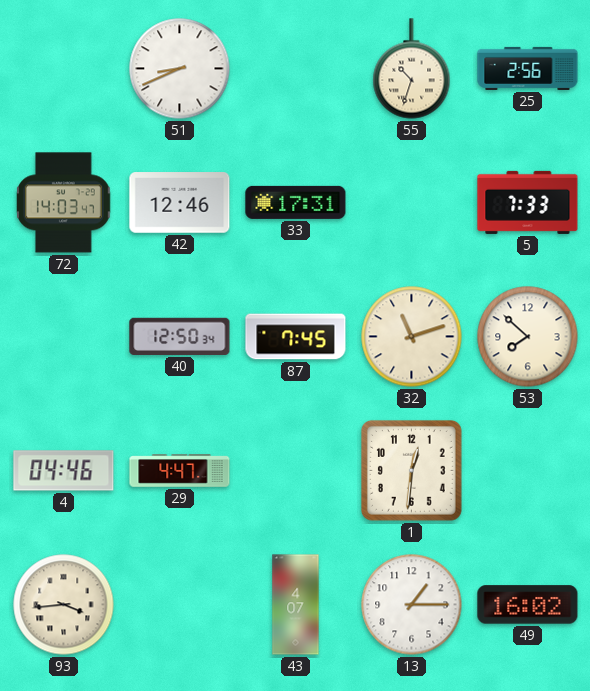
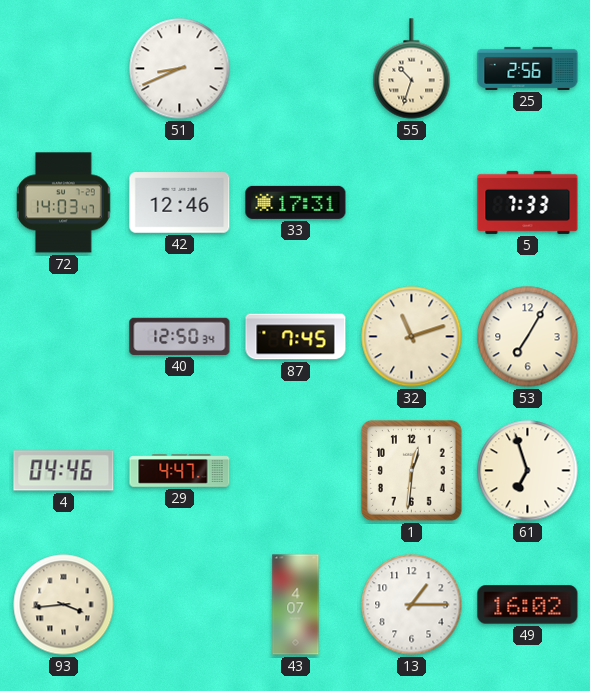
53: 7:52 -> 7:05
61: none -> 6:57
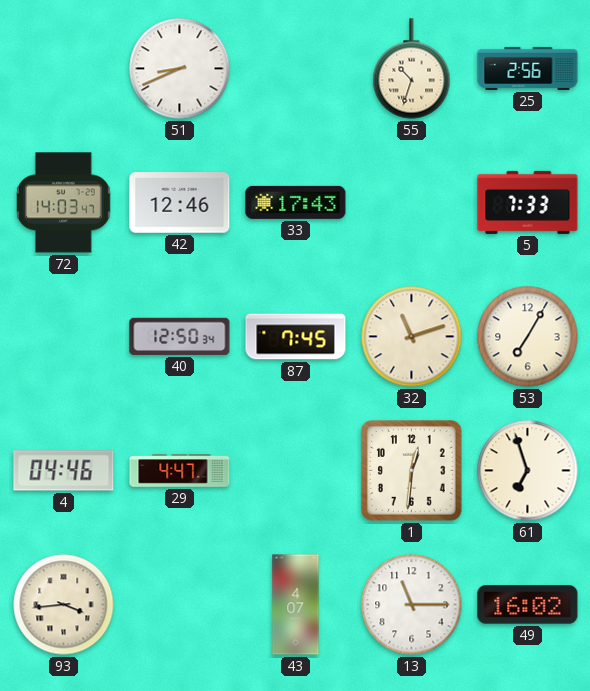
33: 17:31 -> 17:43
13: 1:15 -> 11:15
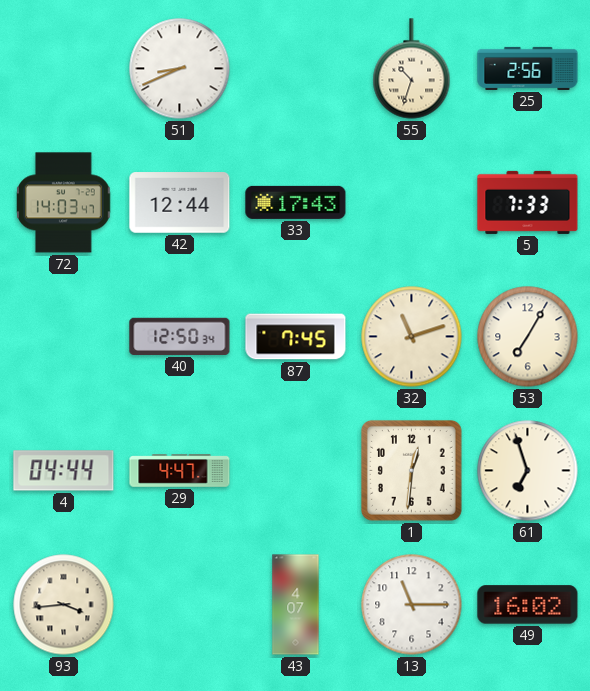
42: 12:46 -> 12:44
4: 04:46 -> 04:44
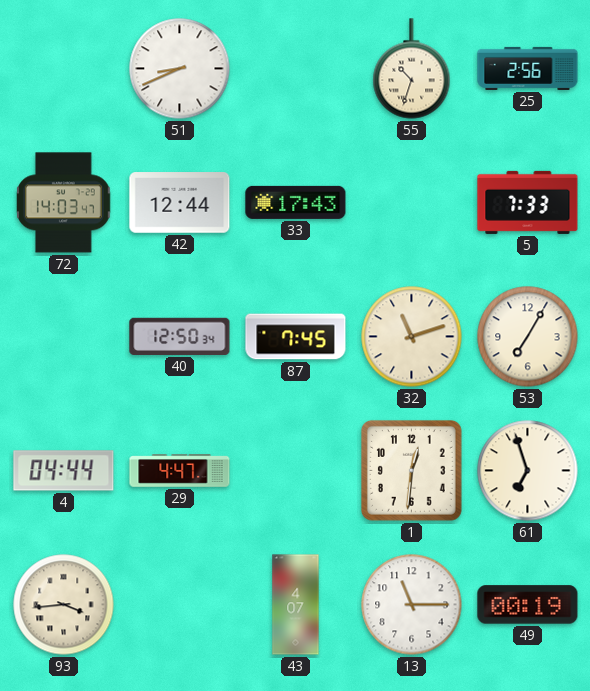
49: 16:02 -> 00:19
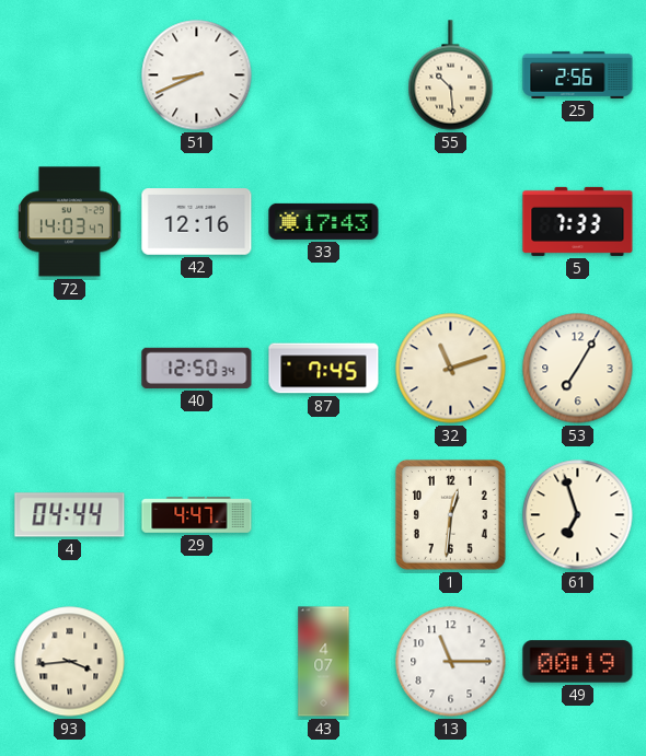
55: 10:33 -> 10:29
42: 12:44 -> 12:16
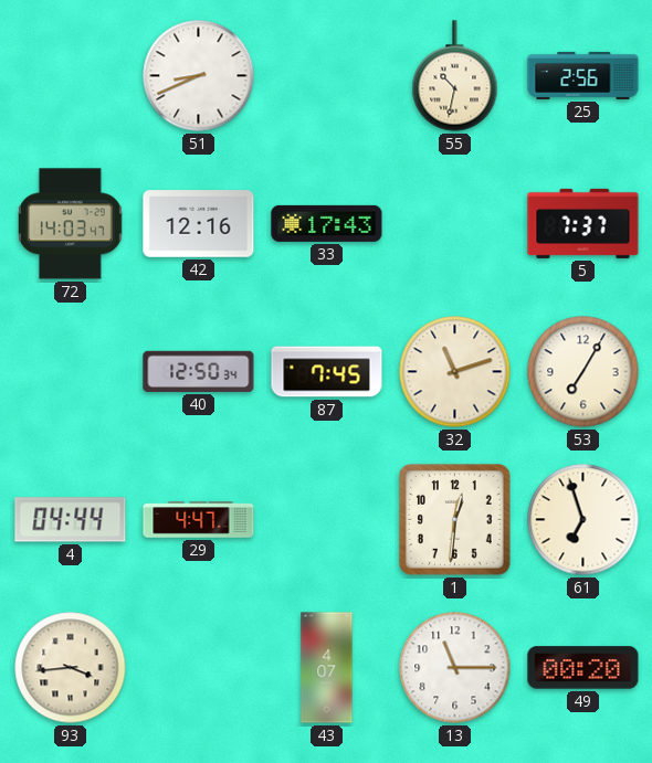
55: 10:29 -> 10:32
5: 7:33 -> 7:37
49: 00:19 -> 00:20
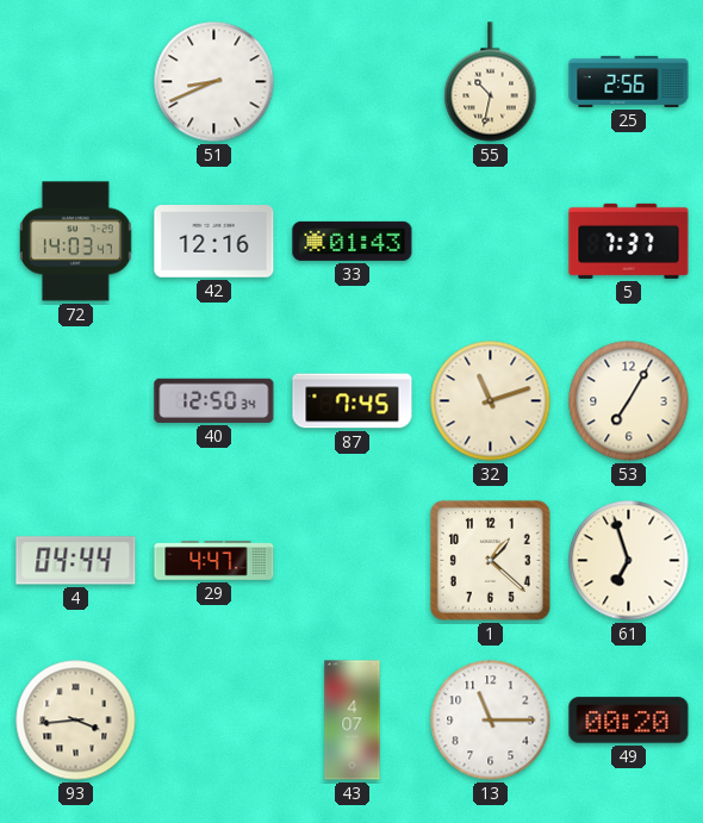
33: 17:43 -> 01:43
1: 12:31 -> 1:22
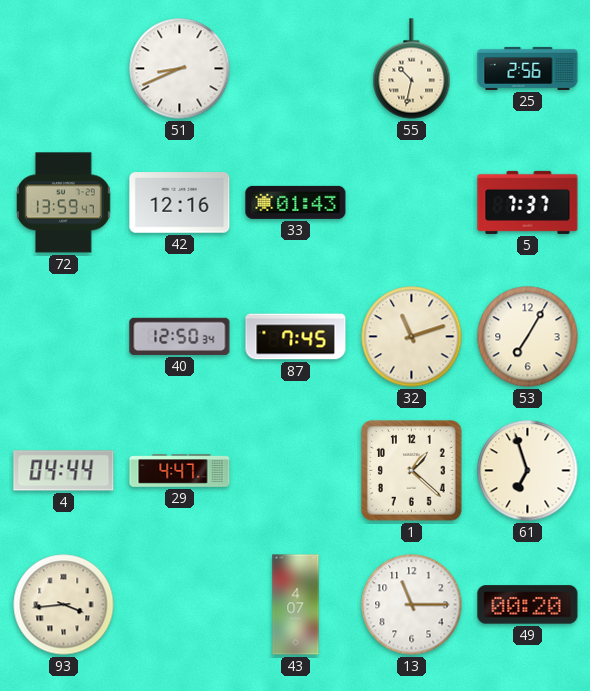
72: 14:03 -> 13:59
